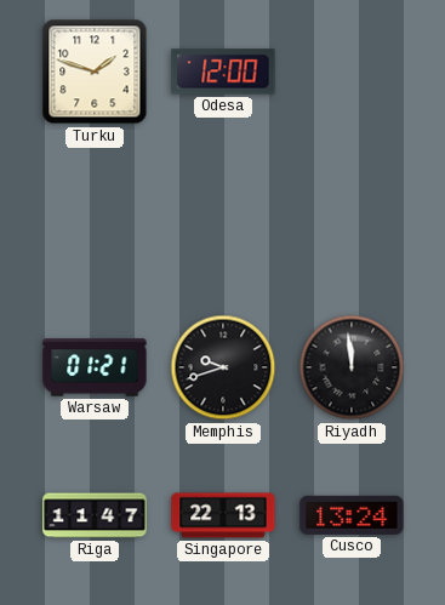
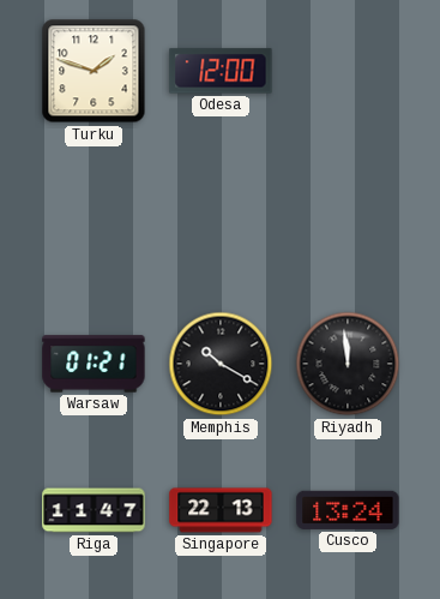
Memphis: 9:42 -> 10:20
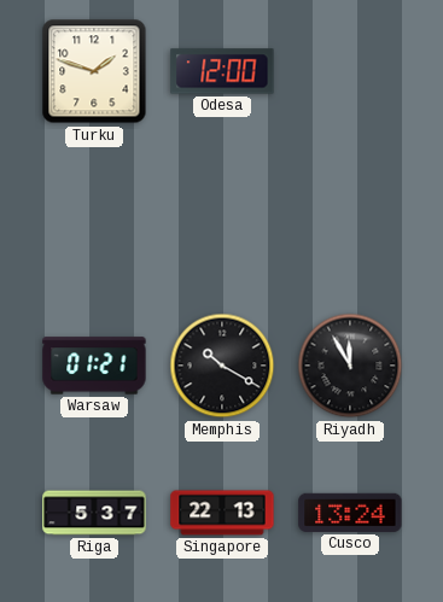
Riyadh: 11:59 -> 11:55
Riga: 11:47 -> 5:37
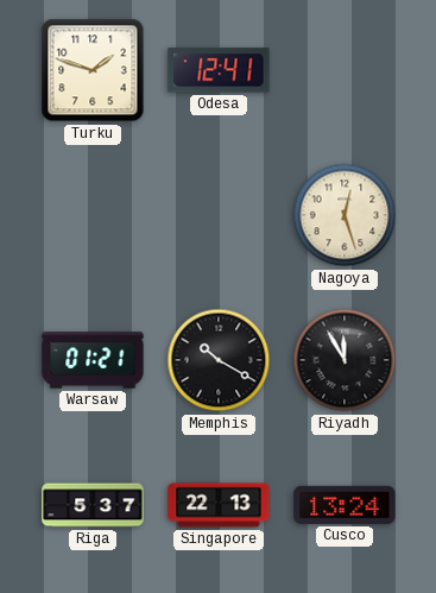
Odesa: 12:00 -> 12:41
Nagoya: none -> 12:27
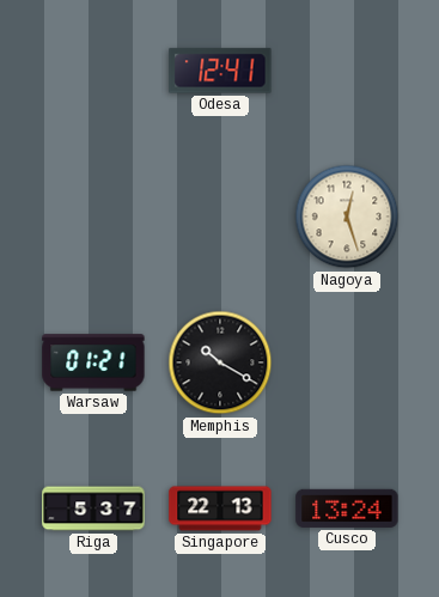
Turku: 1:48 -> none
Riyadh: 11:55 -> none
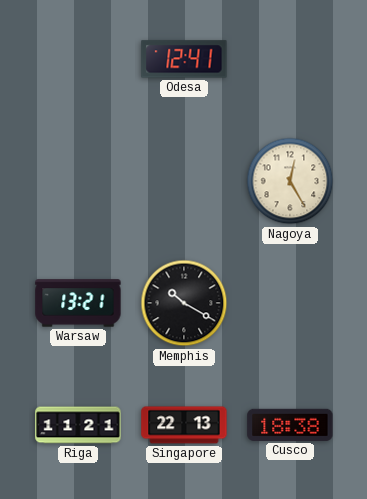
Nagoya: 12:27 -> 12:25
Warsaw: 01:21 -> 13:21
Riga: 5:37 -> 11:21
Cusco: 13:24 -> 18:38
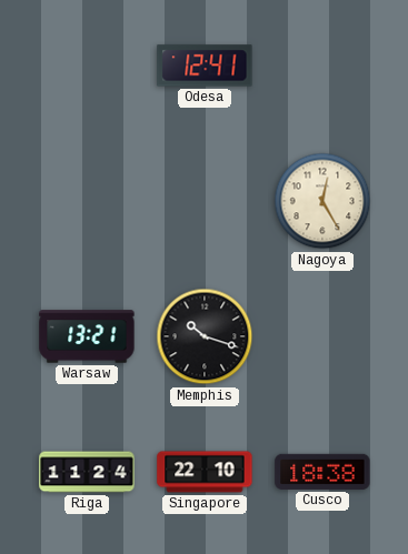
Memphis: 10:20 -> 10:18
Riga: 11:21 -> 11:24
Singapore: 22:13 -> 22:10
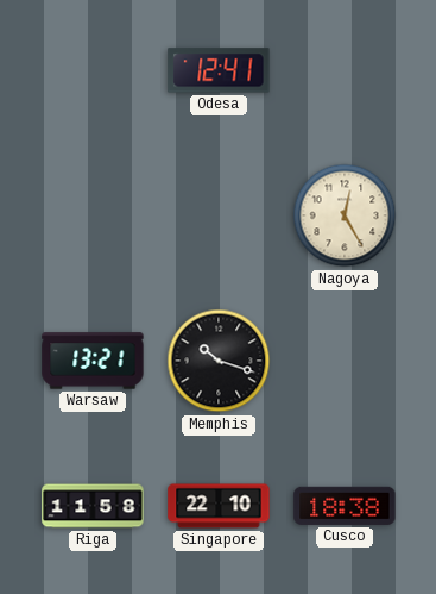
Riga: 11:24 -> 11:58
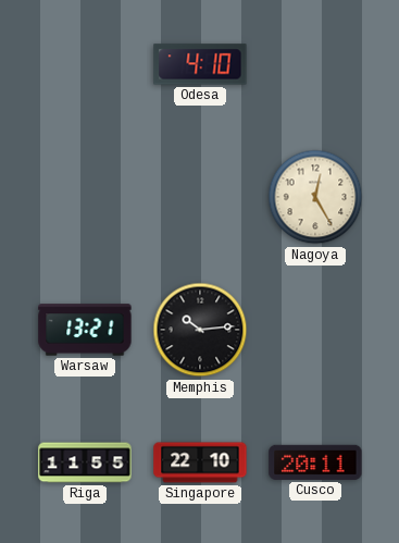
Odesa: 12:41 -> 4:10
Memphis: 10:18 -> 10:14
Riga: 11:58 -> 11:55
Cusco: 18:38 -> 20:11
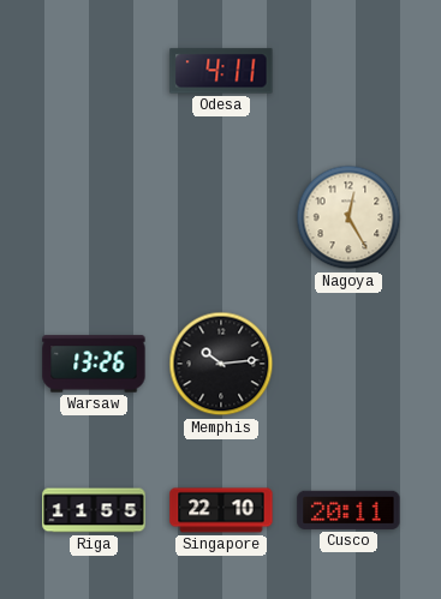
Odesa: 4:10 -> 4:11
Warsaw: 13:21 -> 13:26
